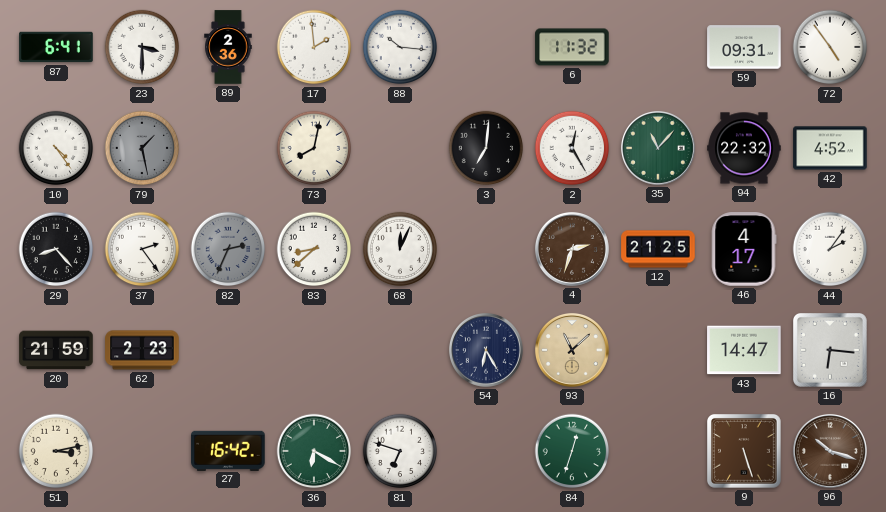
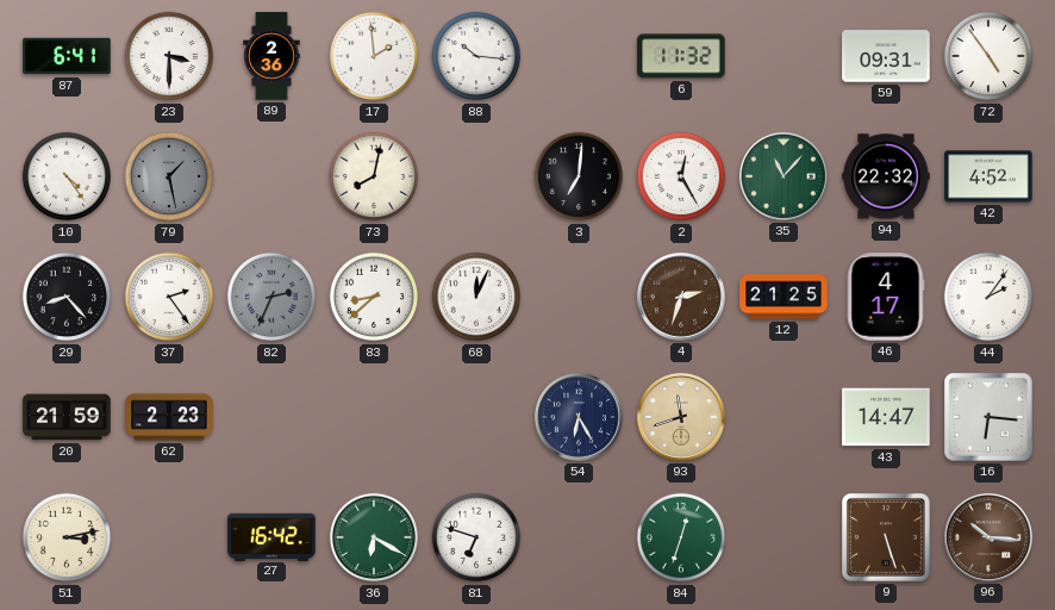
93: 11:08 -> 11:42
96: 10:18 -> 10:16
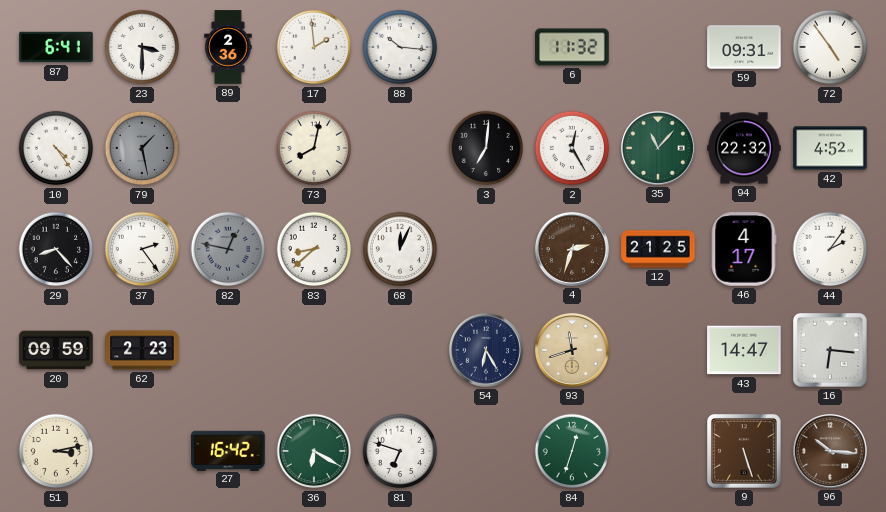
82: 2:34 -> 12:47
20: 21:59 -> 09:59
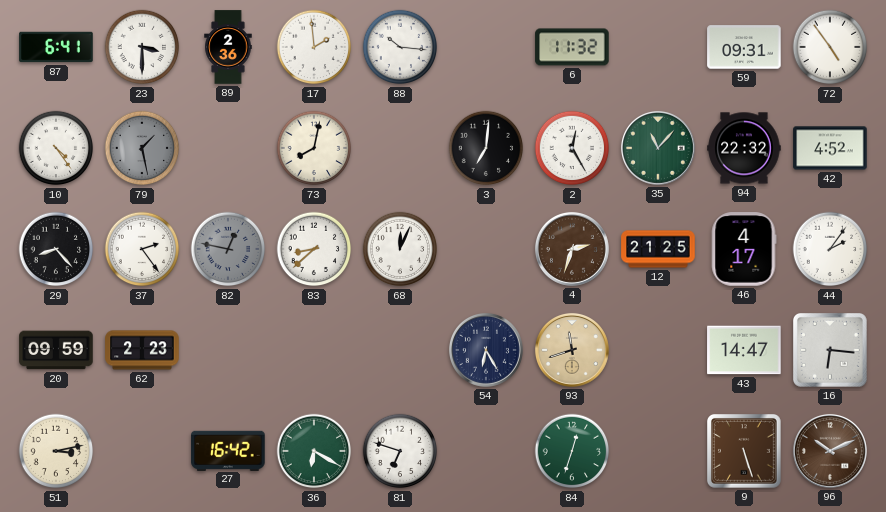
96: 10:16 -> 10:11
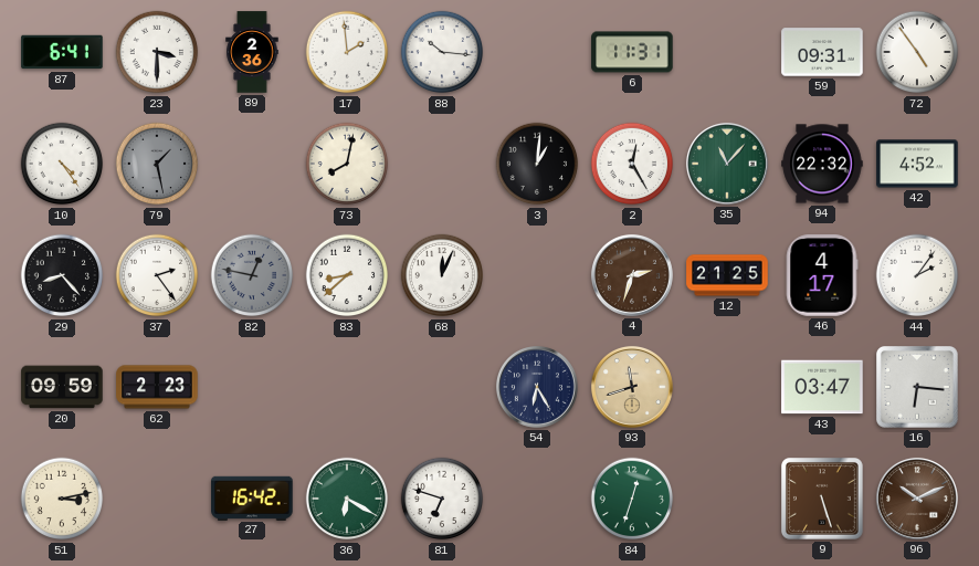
6: 11:32 -> 11:31
3: 7:01 -> 1:01
43: 14:47 -> 03:47
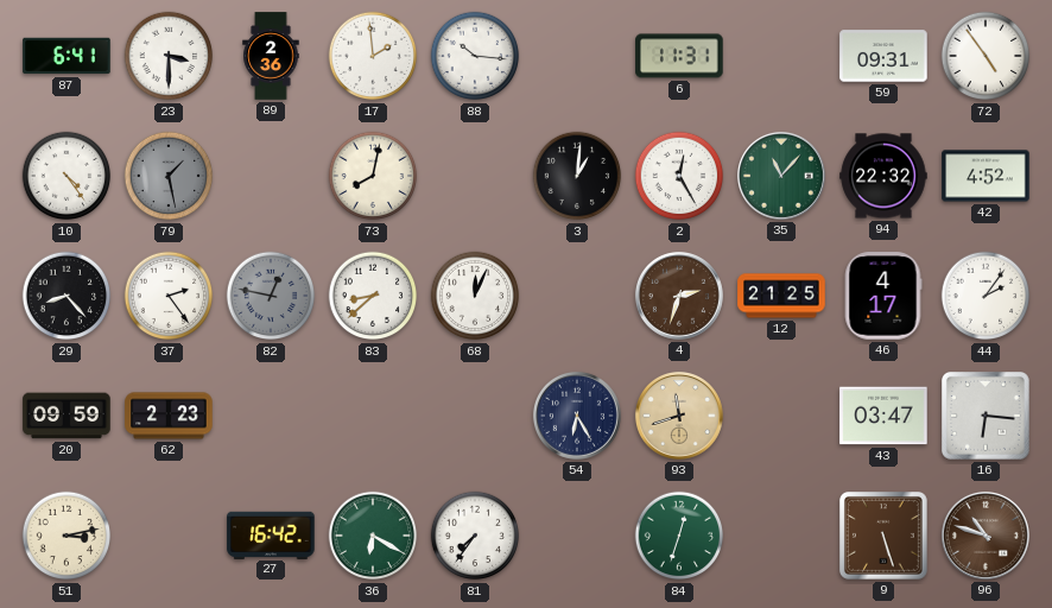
81: 6:48 -> 7:36
96: 10:11 -> 10:48
